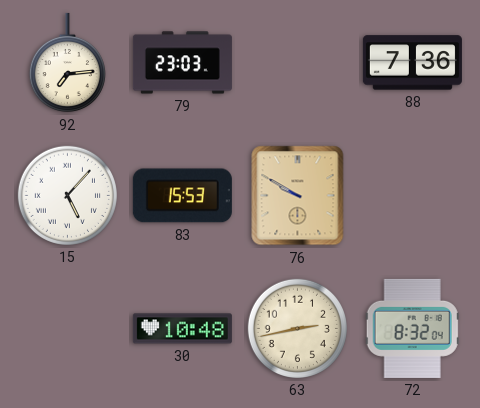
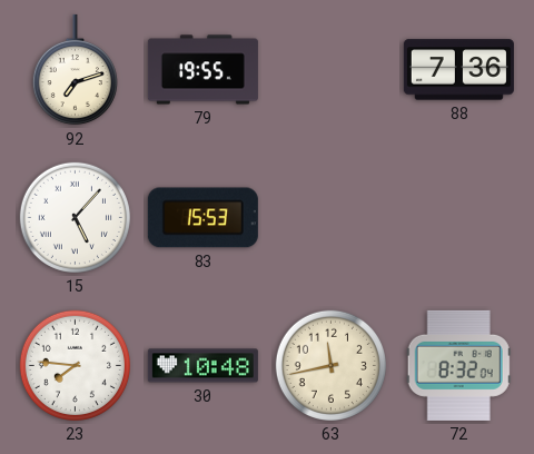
92: 7:14 -> 7:12
79: 23:03 -> 19:55
76: 9:50 -> none
23: none -> 7:46
63: 2:43 -> 11:43
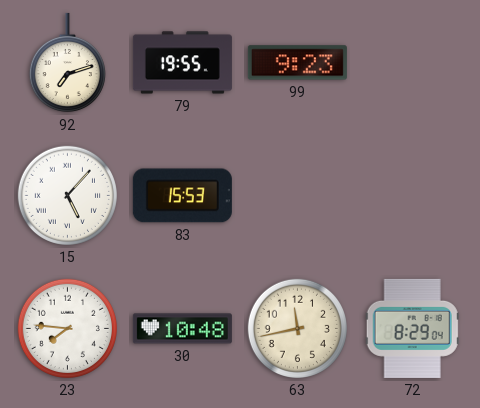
99: none -> 9:23
88: 7:36 -> none
72: 8:32 -> 8:29
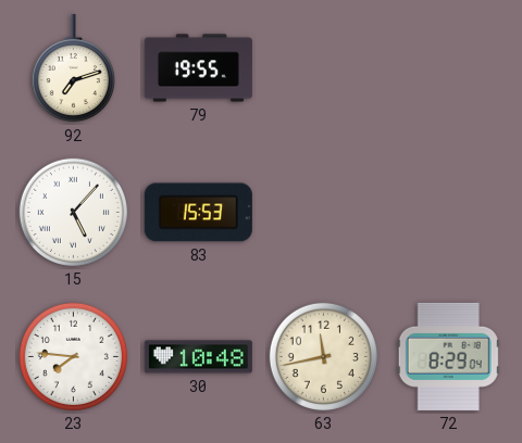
99: 9:23 -> none
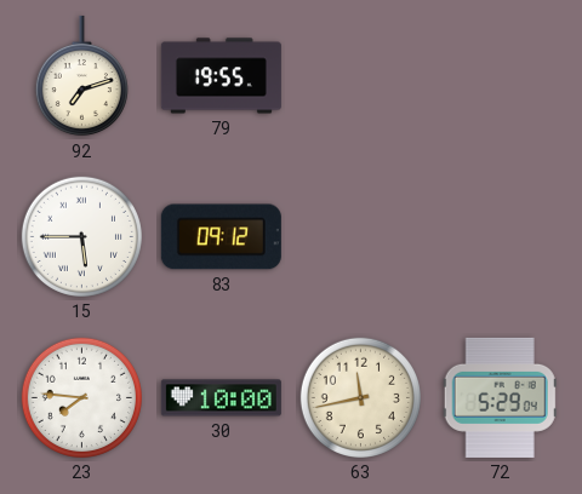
15: 5:07 -> 5:45
83: 15:53 -> 09:12
30: 10:48 -> 10:00
72: 8:29 -> 5:29
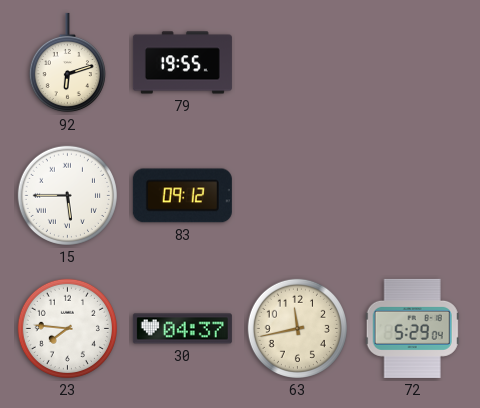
92: 7:12 -> 6:12
30: 10:00 -> 04:37
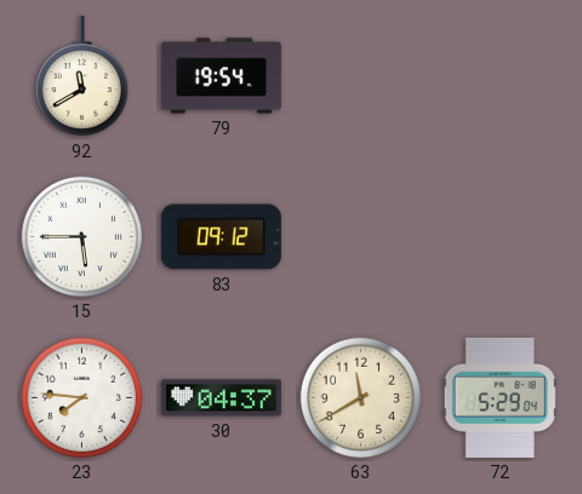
92: 6:12 -> 11:40
79: 19:55 -> 19:54
63: 11:43 -> 11:40
